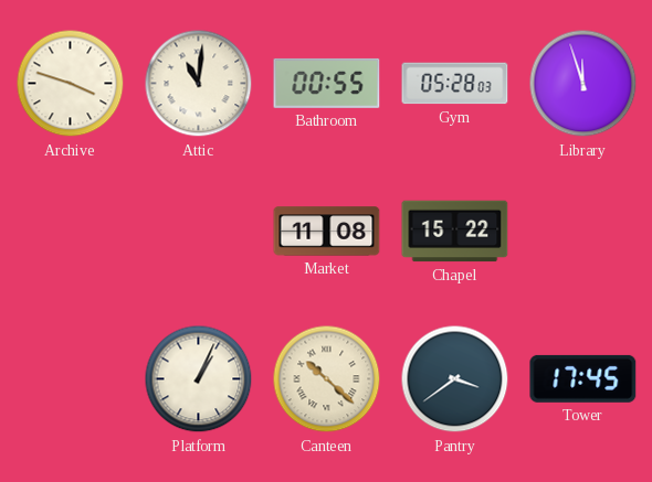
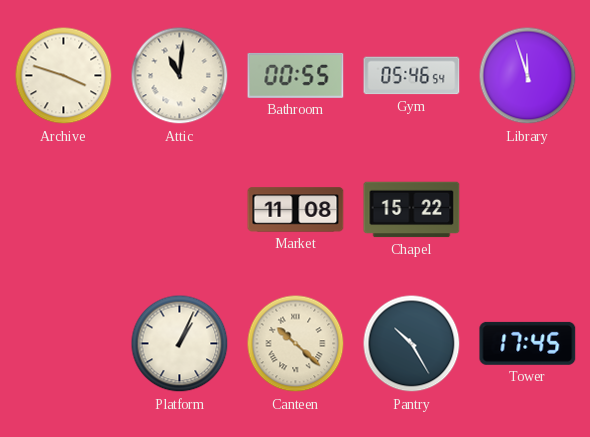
Gym: 05:28 -> 05:46
Pantry: 3:39 -> 10:25
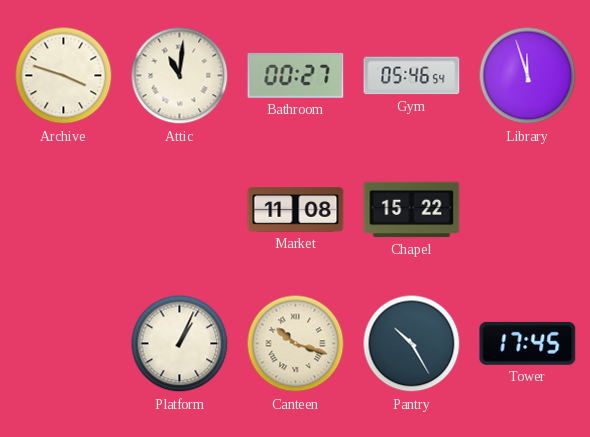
Bathroom: 00:55 -> 00:27
Canteen: 10:22 -> 10:18
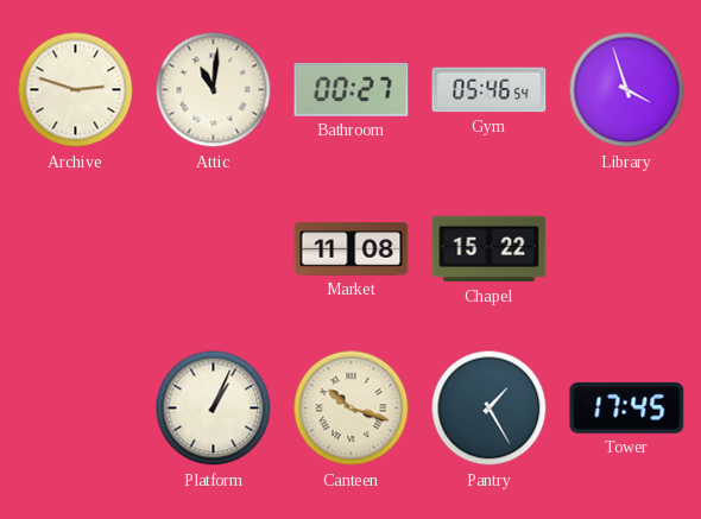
Archive: 3:48 -> 2:48
Library: 11:57 -> 3:57
Pantry: 10:25 -> 1:25
